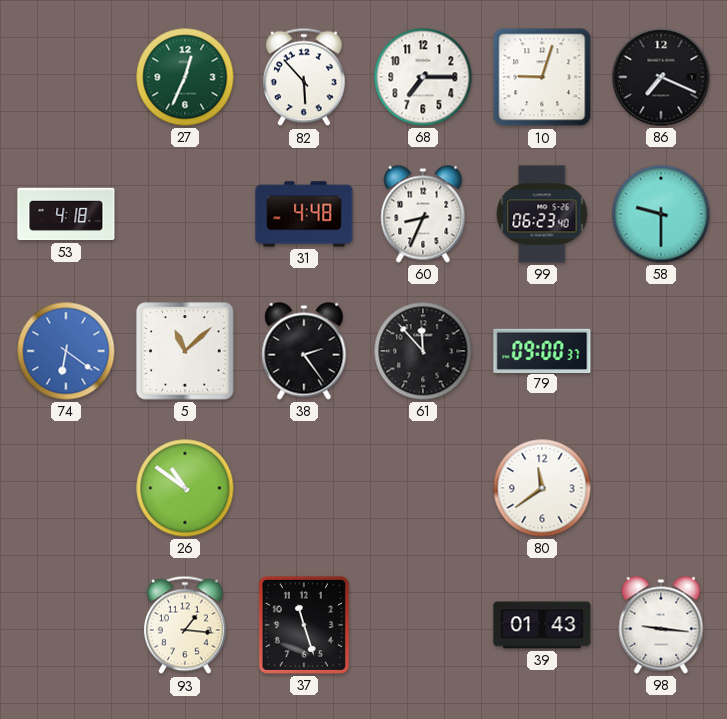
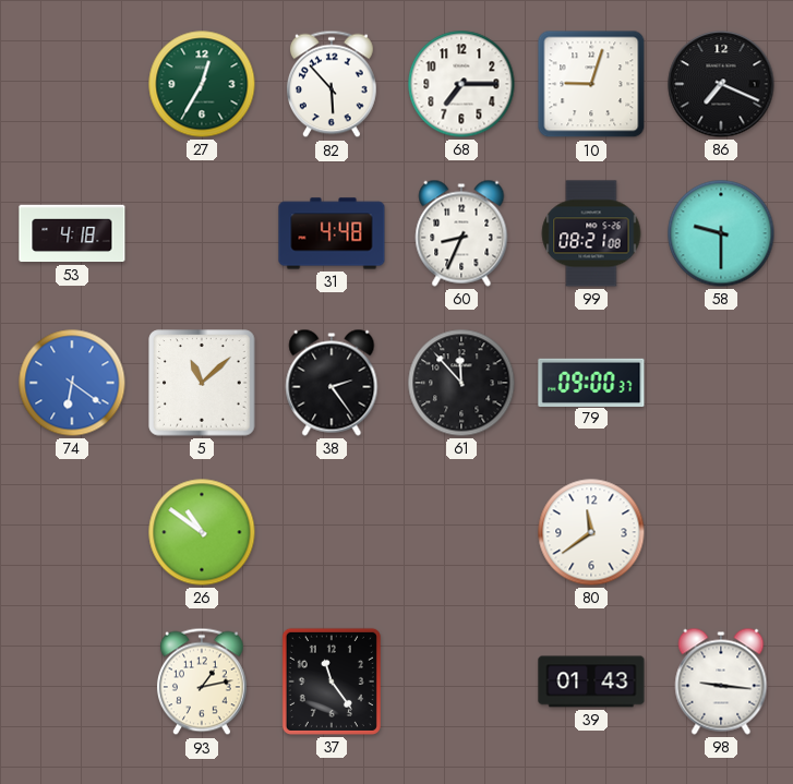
27: 12:34 -> 12:35
99: 06:23 -> 08:21
93: 1:16 -> 1:13
37: 11:27 -> 11:24
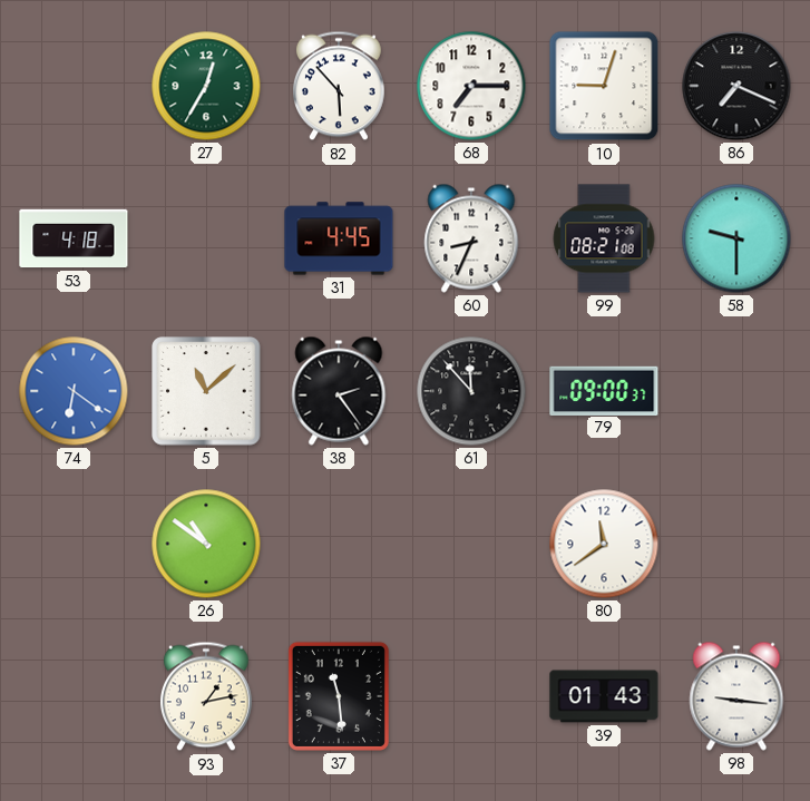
31: 4:48 -> 4:45
37: 11:24 -> 11:29
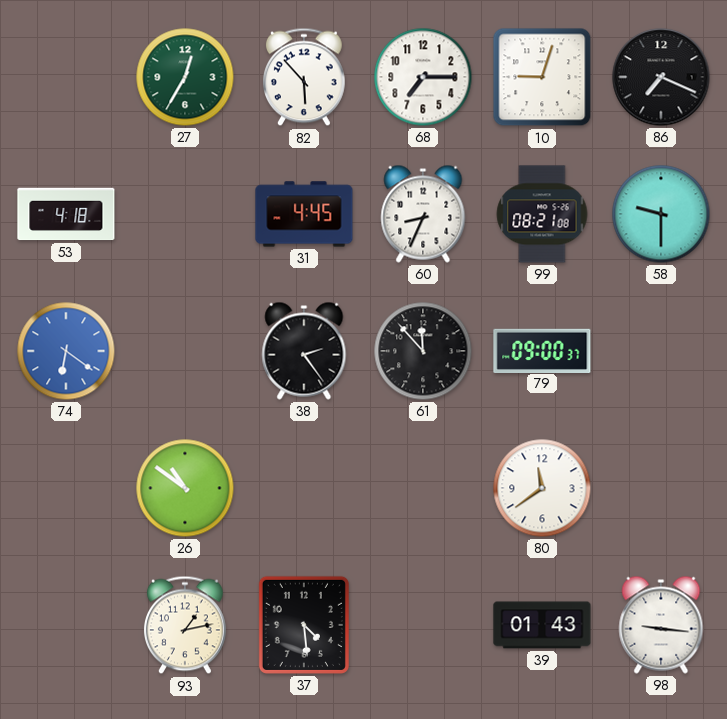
5: 11:08 -> none
37: 11:29 -> 4:29
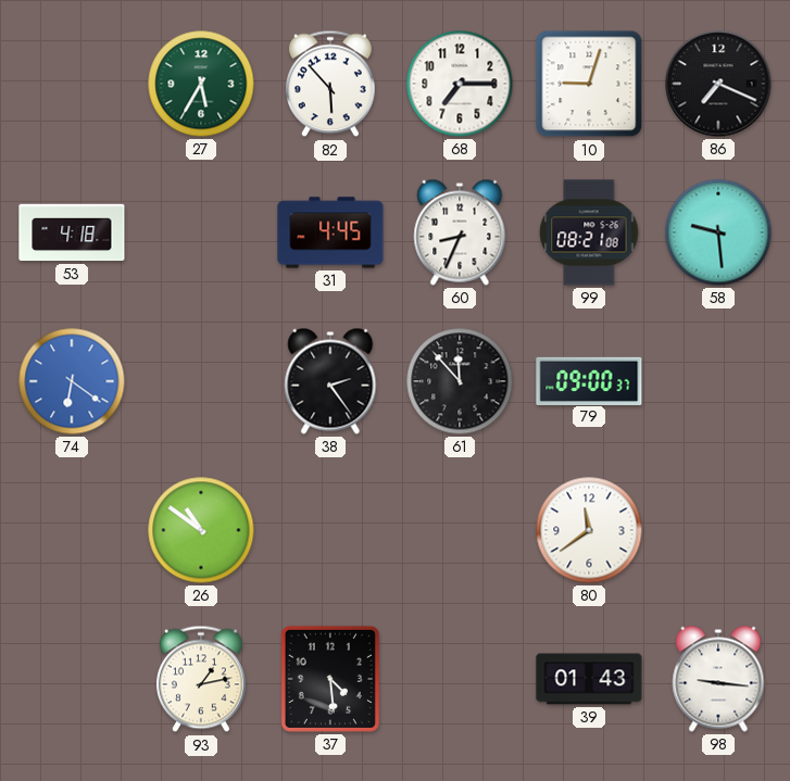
27: 12:35 -> 5:35
58: 9:30 -> 9:29
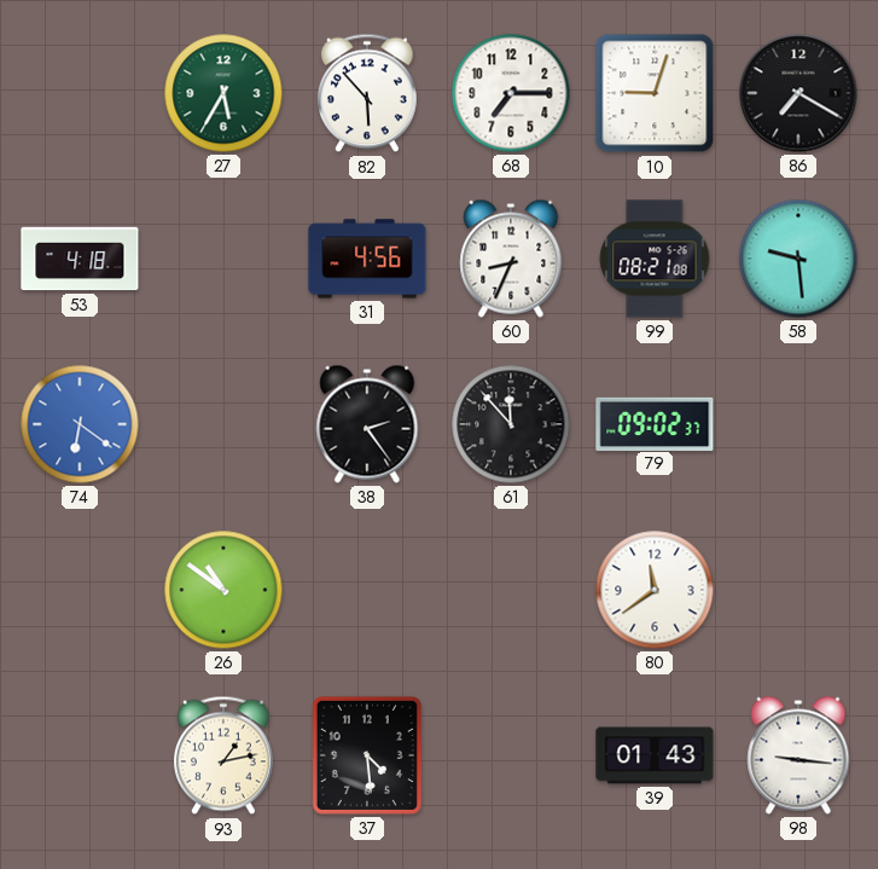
86: 7:19 -> 7:20
31: 4:45 -> 4:56
79: 09:00 -> 09:02
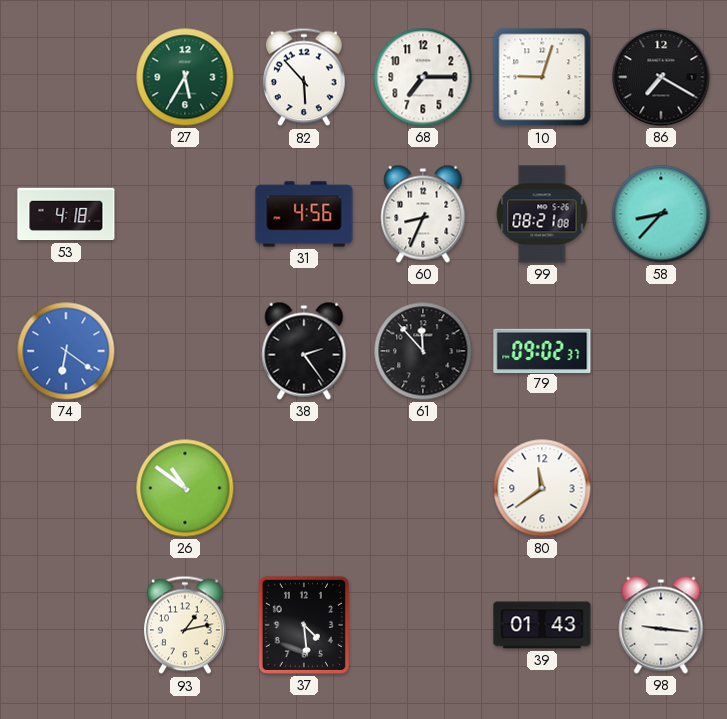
58: 9:29 -> 8:37
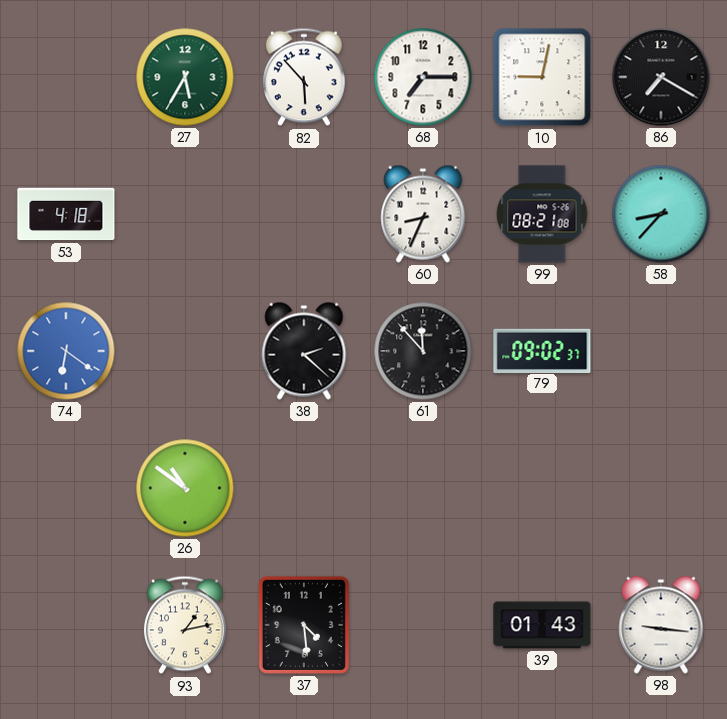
10: 9:03 -> 9:02
31: 4:56 -> none
38: 2:24 -> 2:22
80: 11:39 -> none
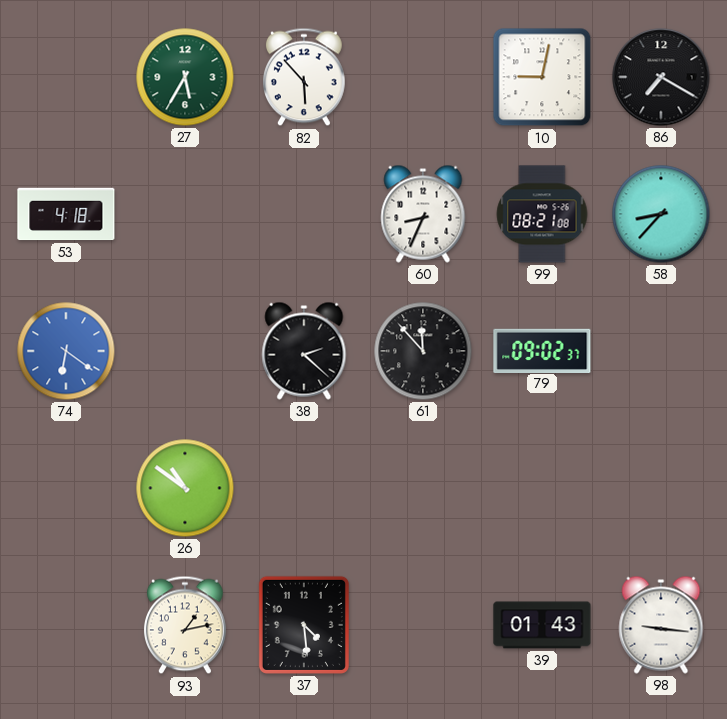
68: 7:15 -> none
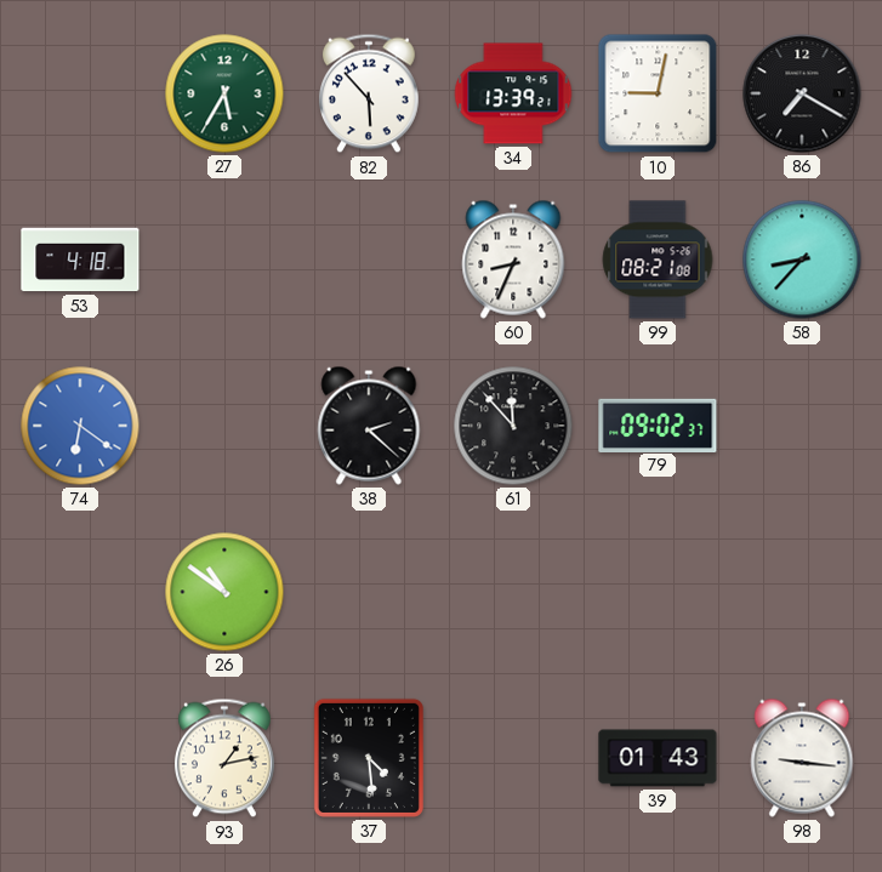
34: none -> 13:39
